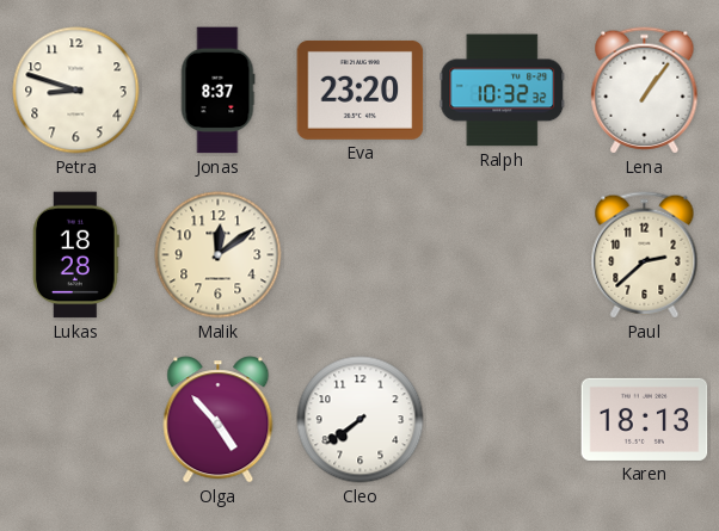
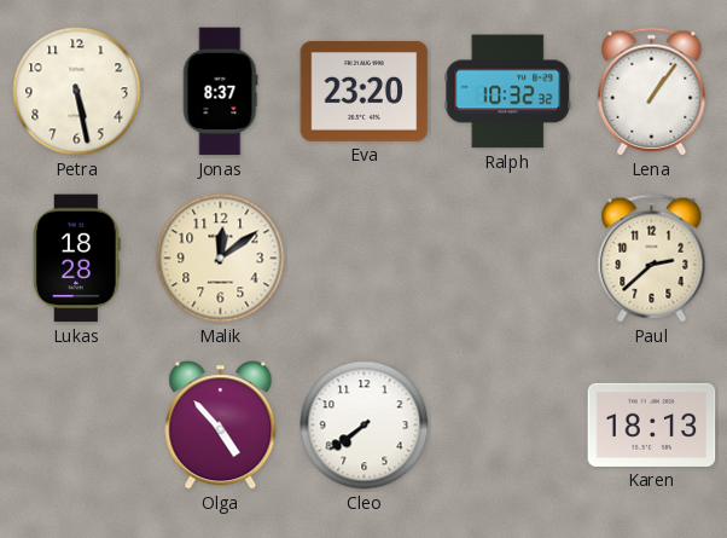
Petra: 8:48 -> 5:28
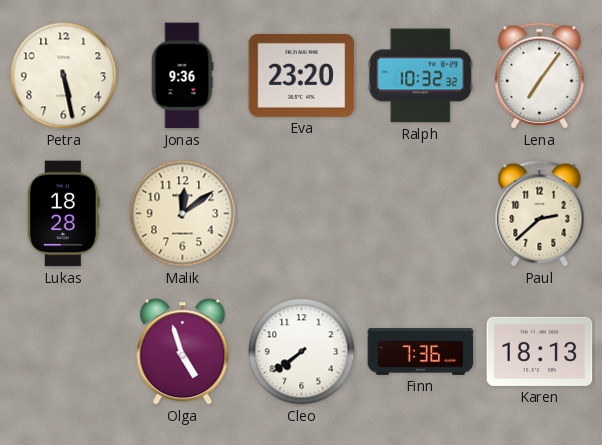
Jonas: 8:37 -> 9:36
Lena: 1:06 -> 7:06
Olga: 4:53 -> 4:57
Finn: none -> 7:36
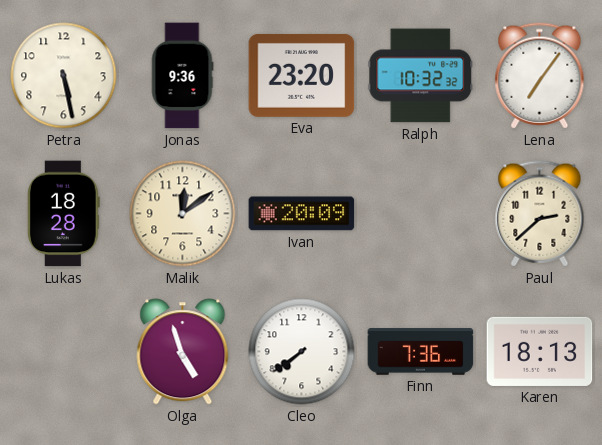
Ivan: none -> 20:09
